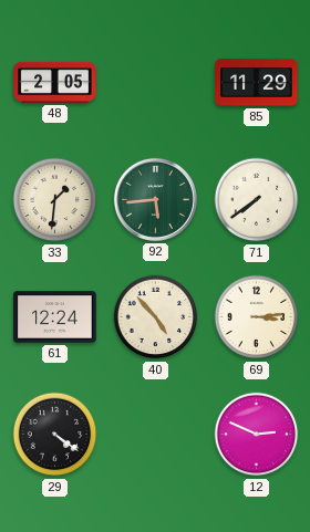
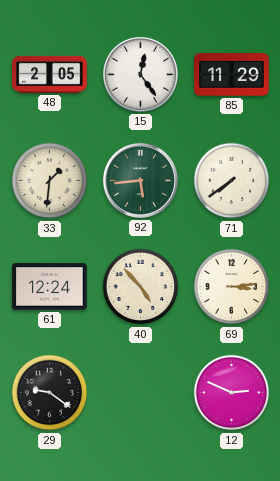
15: none -> 12:24
29: 4:21 -> 9:21
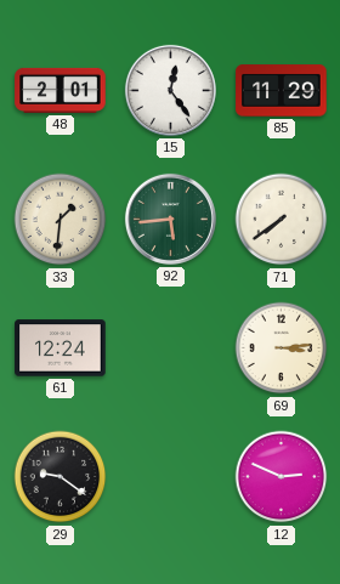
48: 2:05 -> 2:01
40: 4:53 -> none
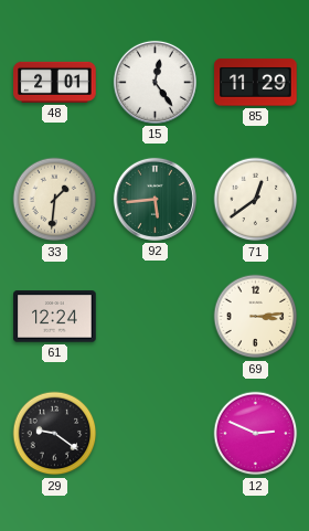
71: 7:39 -> 12:39
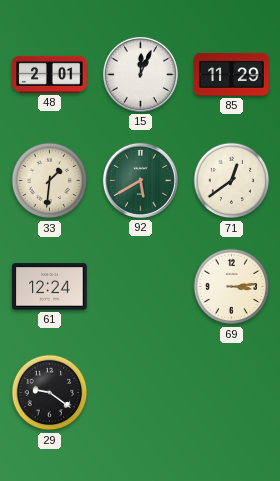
15: 12:24 -> 12:04
92: 5:44 -> 5:40
12: 2:49 -> none
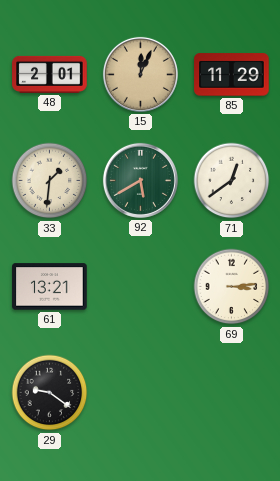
15 dial: white -> champagne
61: 12:24 -> 13:21
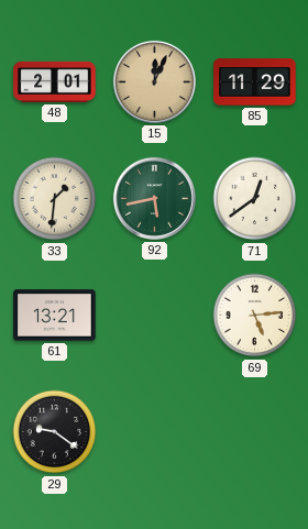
92: 5:40 -> 5:43
69: 3:14 -> 5:14
